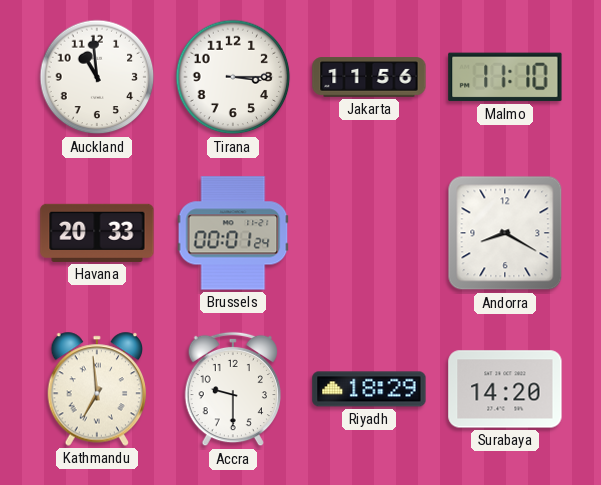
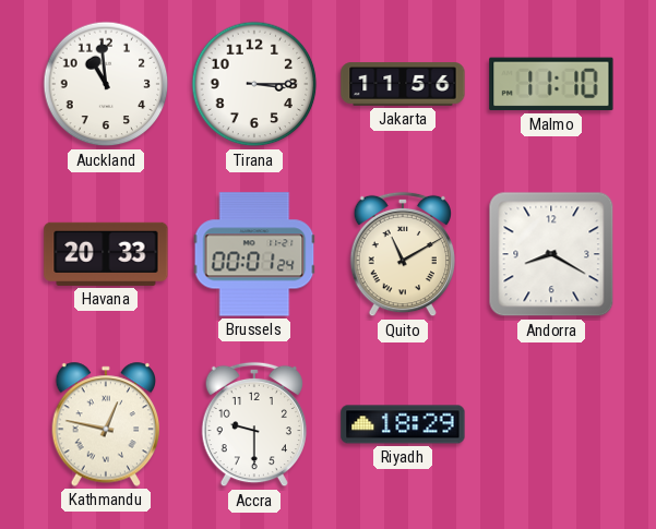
Quito: none -> 11:10
Kathmandu: 6:59 -> 12:47
Surabaya: 14:20 -> none
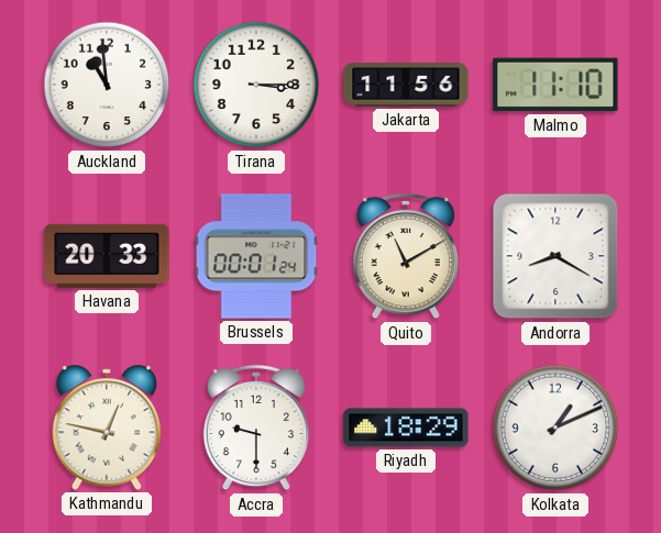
Kolkata: none -> 1:11
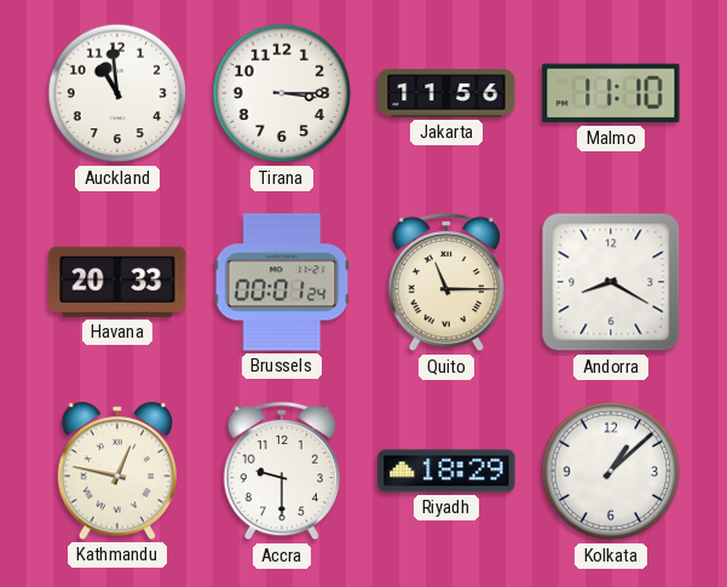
Quito: 11:10 -> 11:15
Kolkata: 1:11 -> 1:08
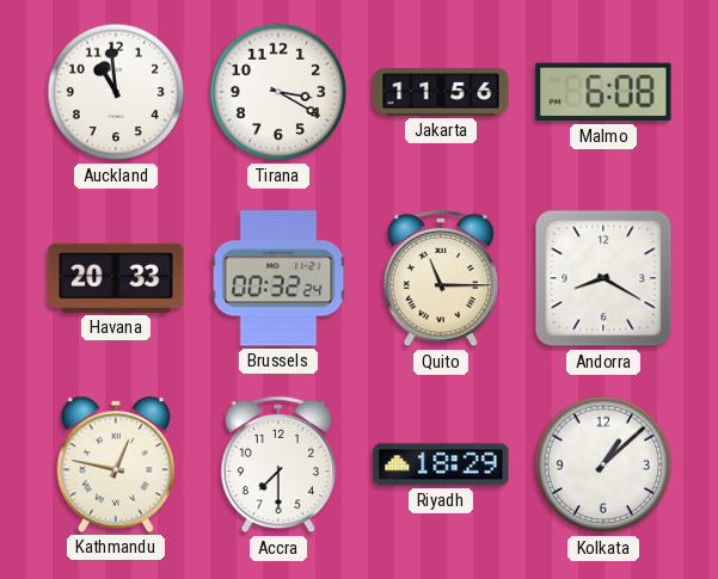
Tirana: 3:15 -> 3:20
Malmo: 11:10 -> 6:08
Brussels: 00:01 -> 00:32
Accra: 9:30 -> 7:30
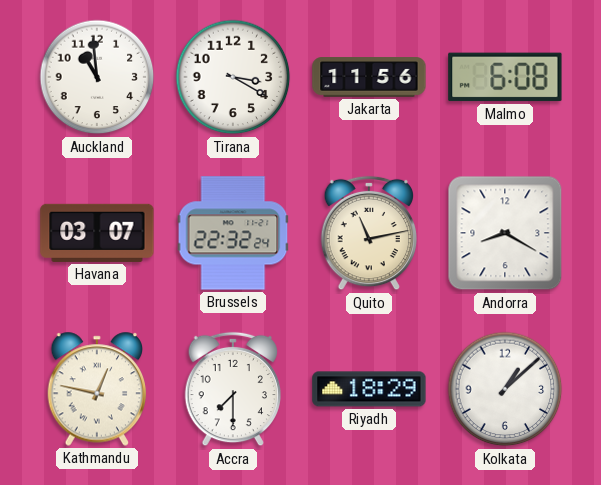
Havana: 20:33 -> 03:07
Brussels: 00:32 -> 22:32
Quito: 11:15 -> 11:13
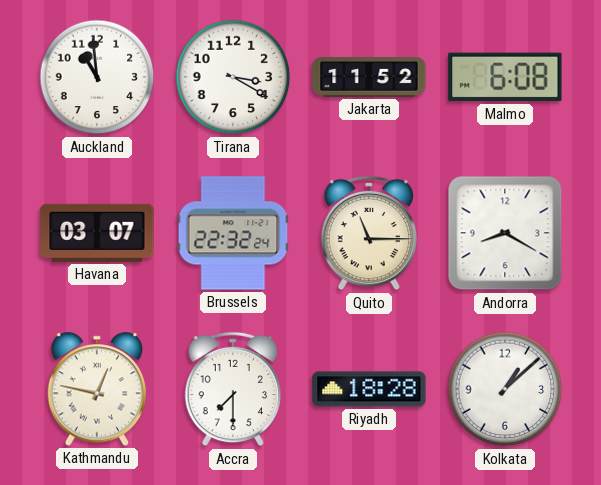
Jakarta: 11:56 -> 11:52
Quito: 11:13 -> 11:15
Riyadh: 18:29 -> 18:28
